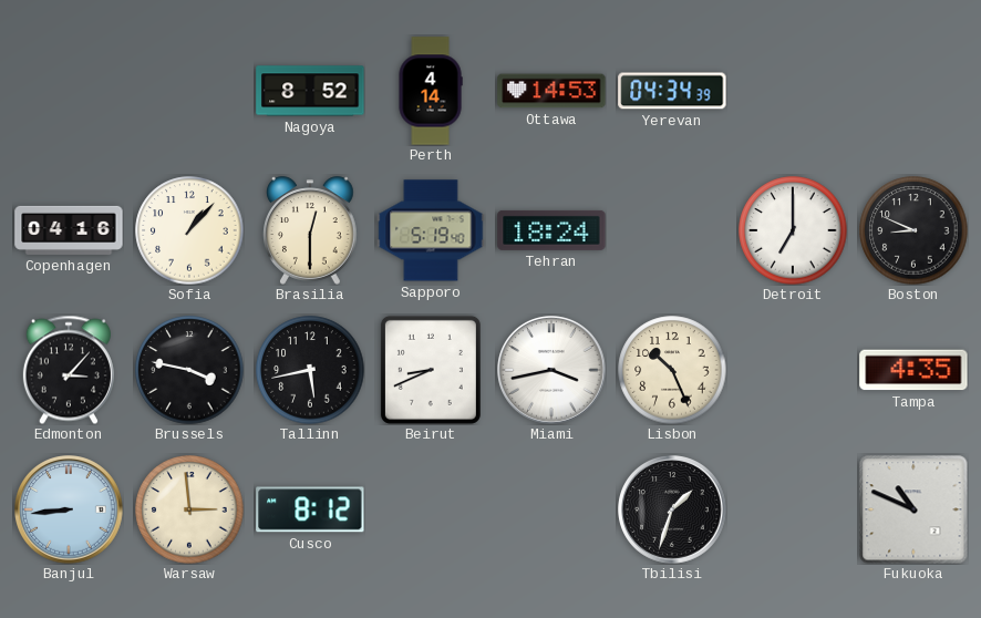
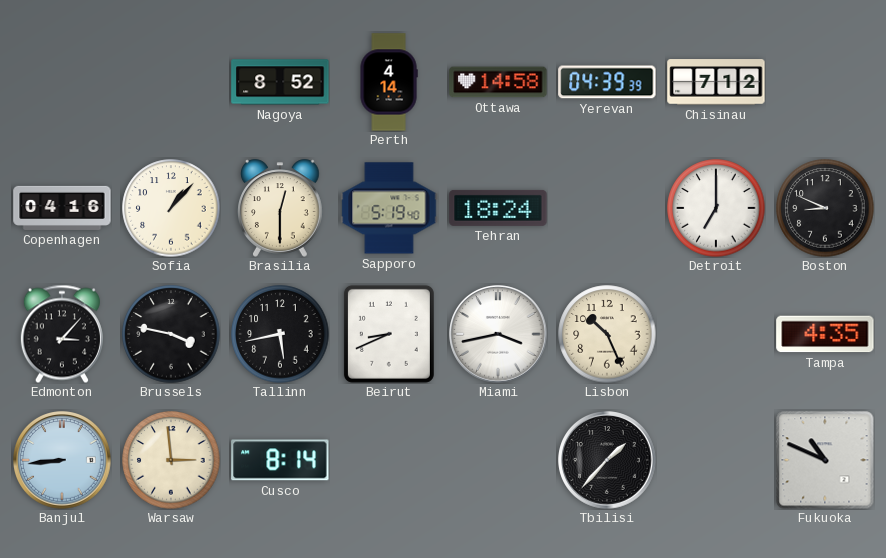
Ottawa: 14:53 -> 14:58
Yerevan: 04:34 -> 04:39
Chisinau: none -> 7:12
Cusco: 8:12 -> 8:14
Tbilisi: 1:33 -> 1:37
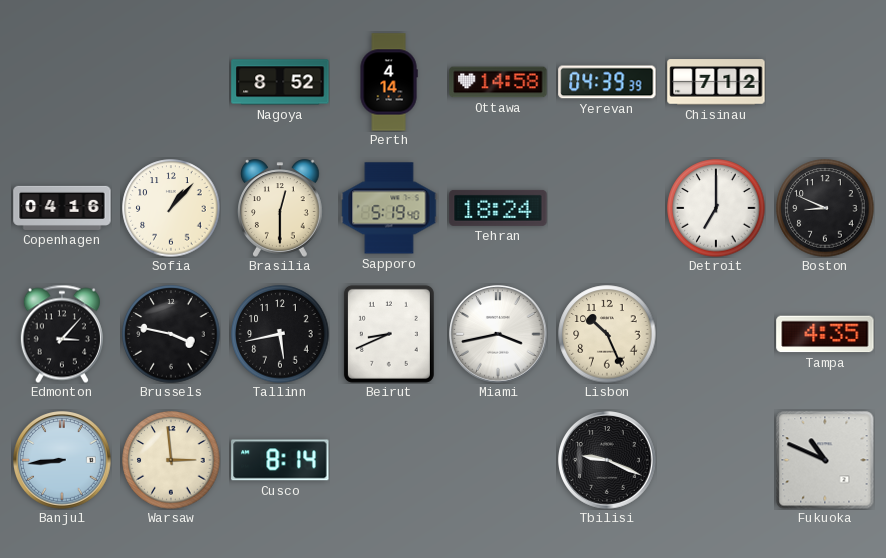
Tbilisi: 1:37 -> 9:19
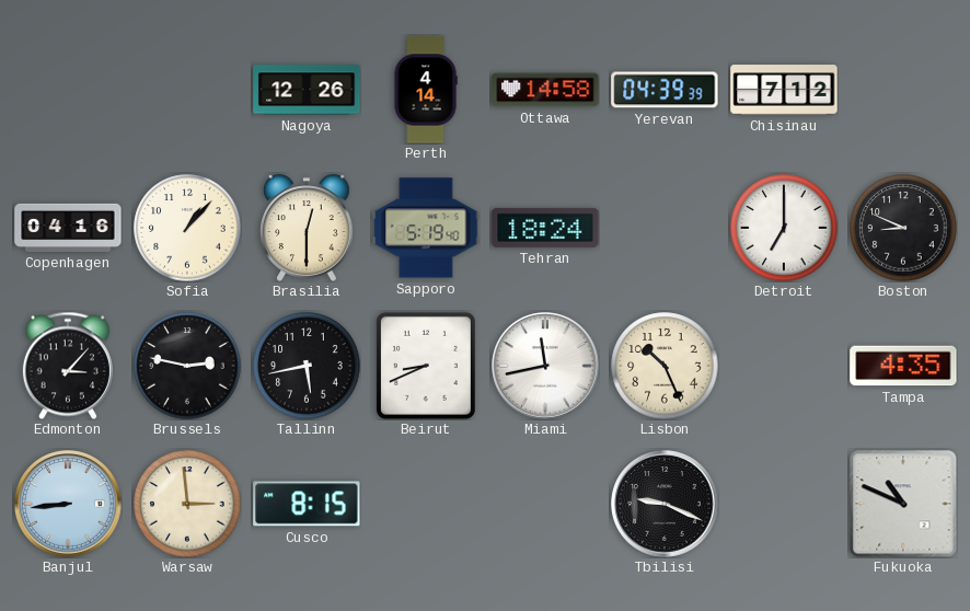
Nagoya: 8:52 -> 12:26
Brussels: 3:47 -> 2:47
Miami: 3:43 -> 11:43
Cusco: 8:14 -> 8:15
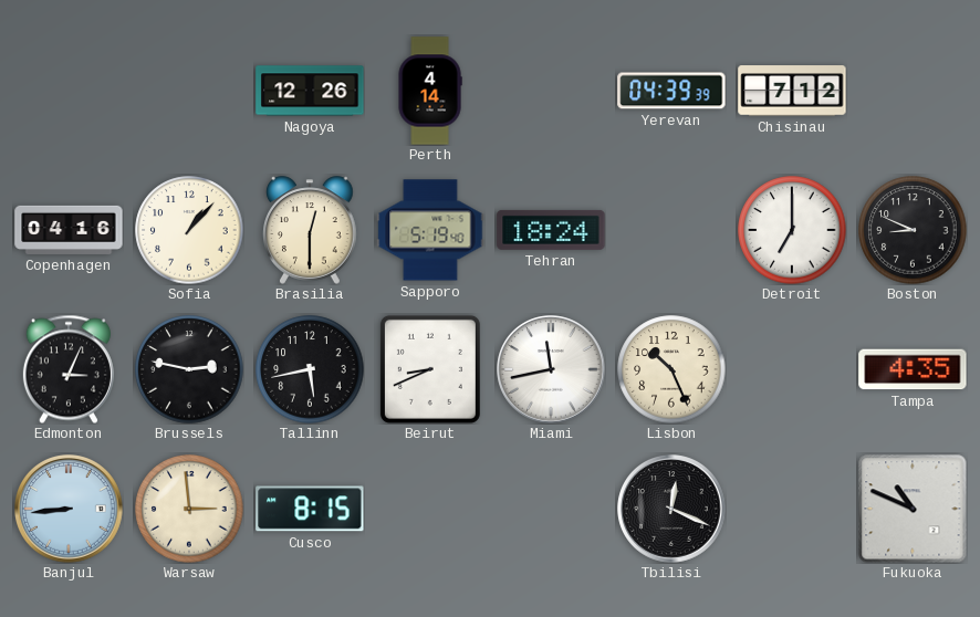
Ottawa: 14:58 -> none
Edmonton: 3:07 -> 3:04
Tbilisi: 9:19 -> 12:19
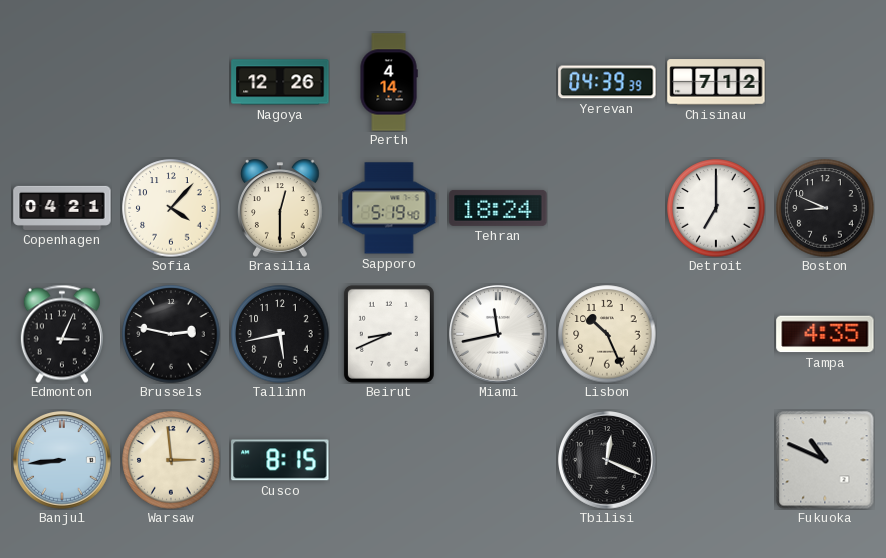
Copenhagen: 04:16 -> 04:21
Sofia: 1:07 -> 4:07
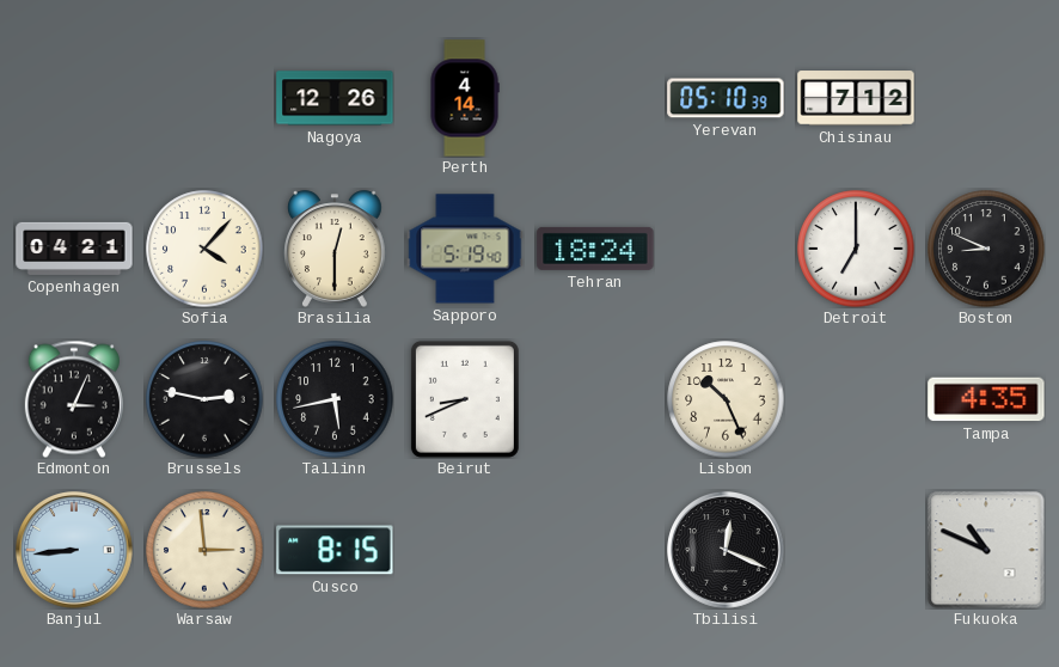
Yerevan: 04:39 -> 05:10
Miami: 11:43 -> none
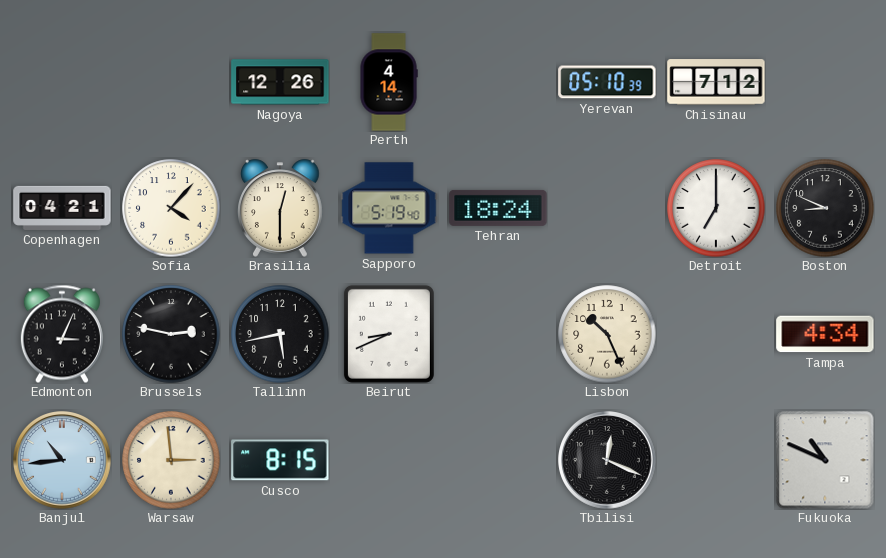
Tampa: 4:35 -> 4:34
Banjul: 8:44 -> 10:44
